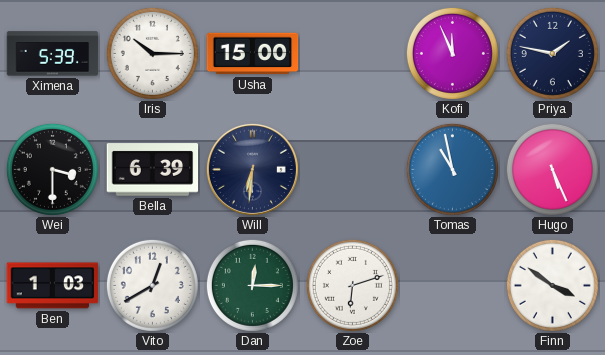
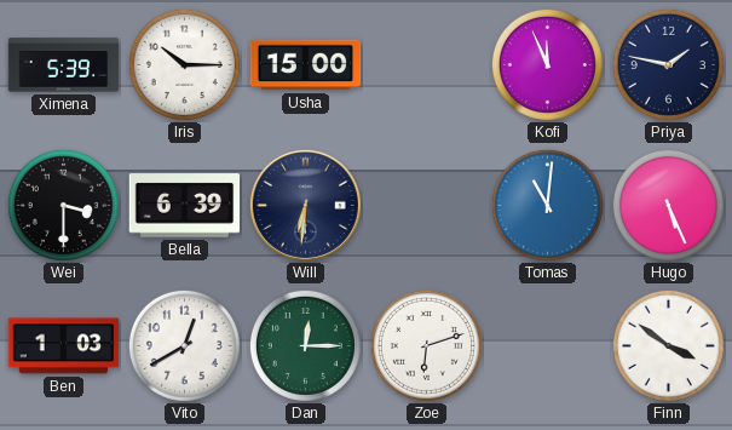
Tomas: 10:58 -> 11:01
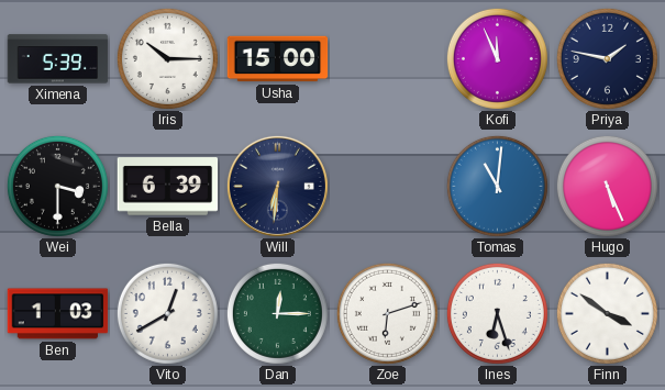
Ines: none -> 6:27
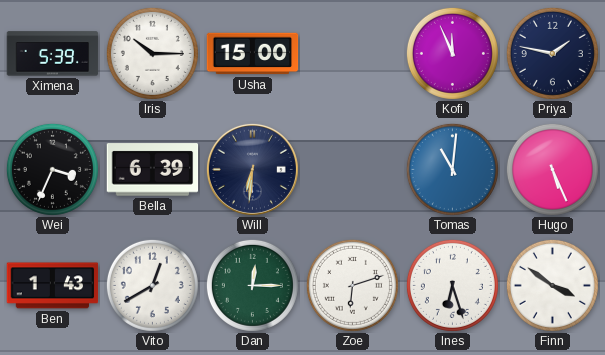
Wei: 3:30 -> 3:34
Ben: 1:03 -> 1:43
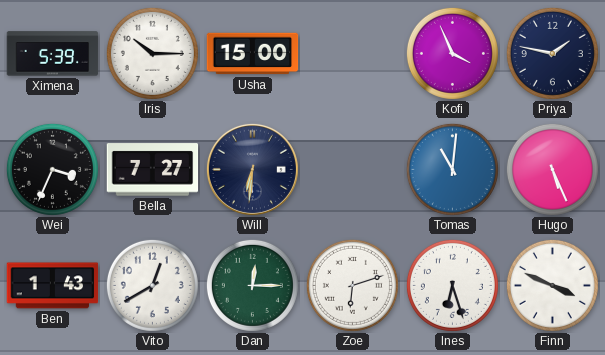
Kofi: 11:56 -> 3:56
Bella: 6:39 -> 7:27
Finn: 3:51 -> 3:49
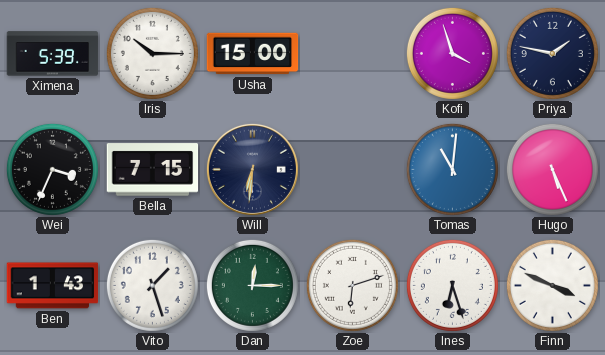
Kofi: 3:56 -> 3:57
Bella: 7:27 -> 7:15
Vito: 12:40 -> 1:27
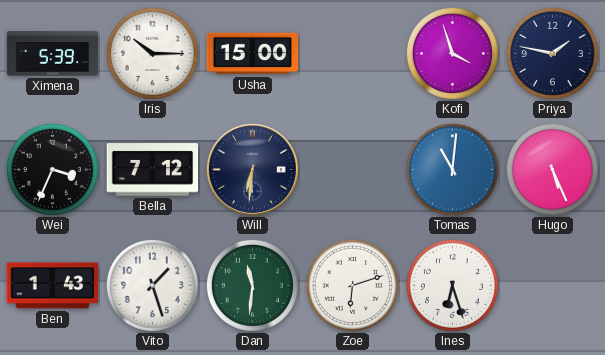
Bella: 7:15 -> 7:12
Dan: 12:15 -> 11:31
Finn: 3:49 -> none
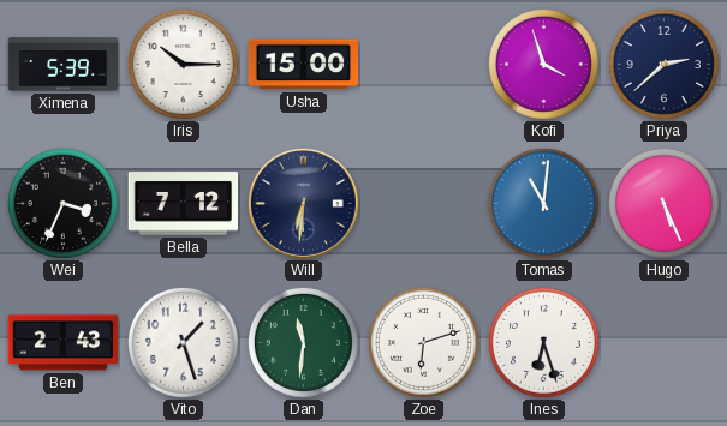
Priya: 1:47 -> 2:38
Ben: 1:43 -> 2:43
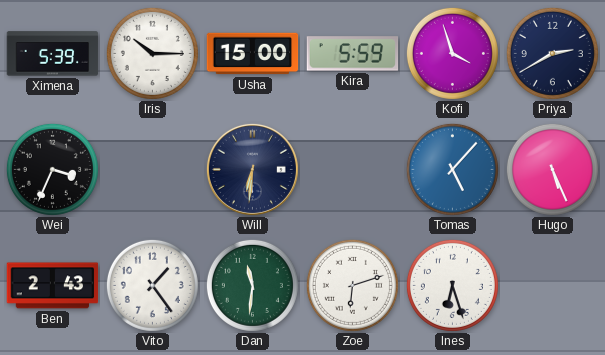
Kira: none -> 5:59
Priya: 2:38 -> 2:40
Bella: 7:12 -> none
Tomas: 11:01 -> 5:07
Vito: 1:27 -> 1:24
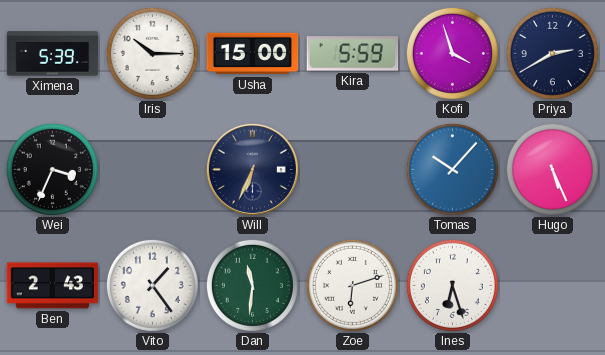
Will: 6:31 -> 6:34
Tomas: 5:07 -> 10:07
